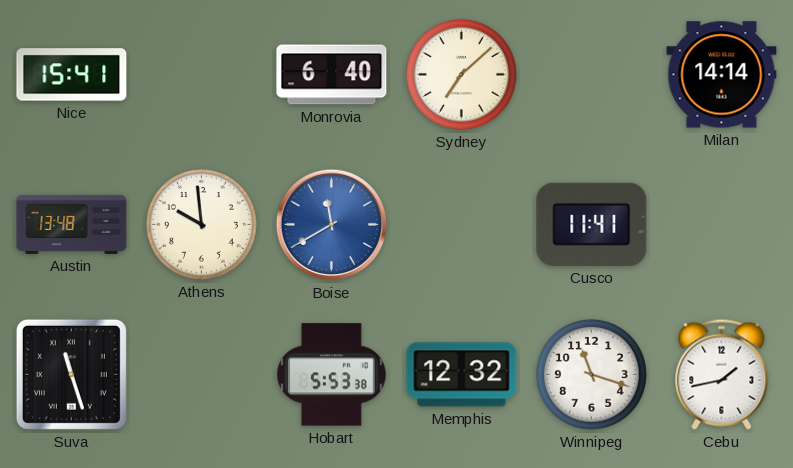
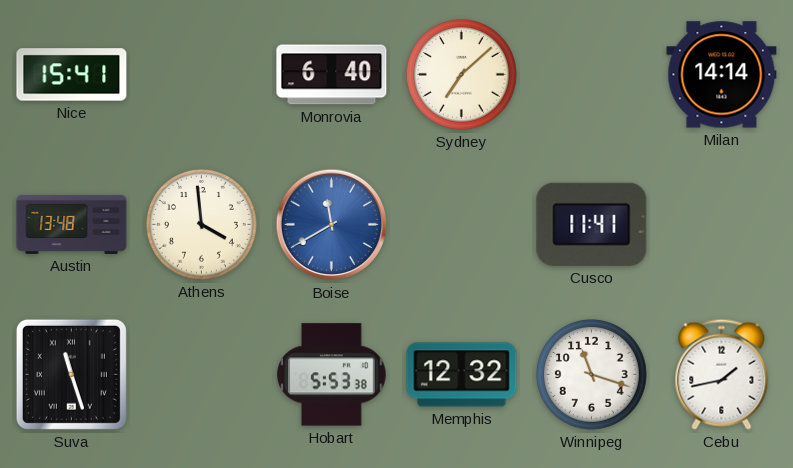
Athens: 9:59 -> 3:59
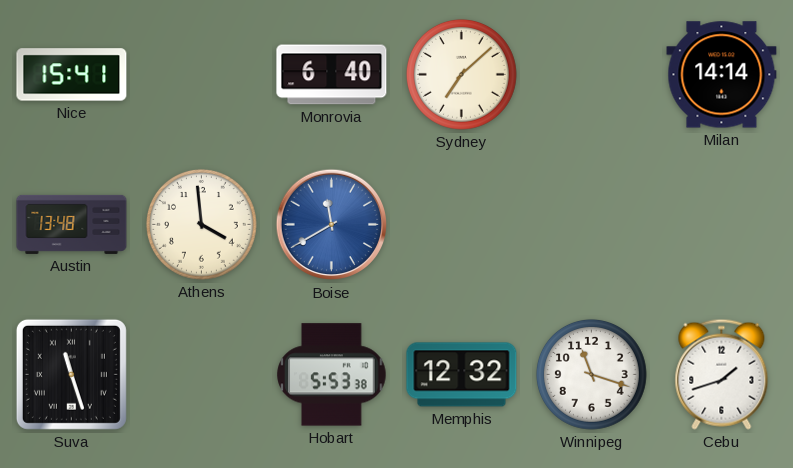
Cusco: 11:41 -> none
Cebu: 1:43 -> 1:42
